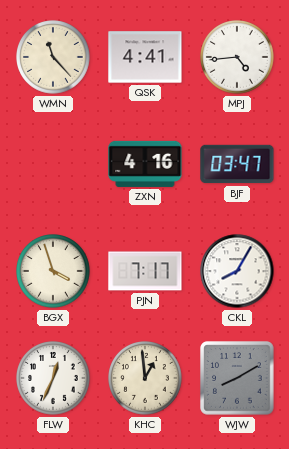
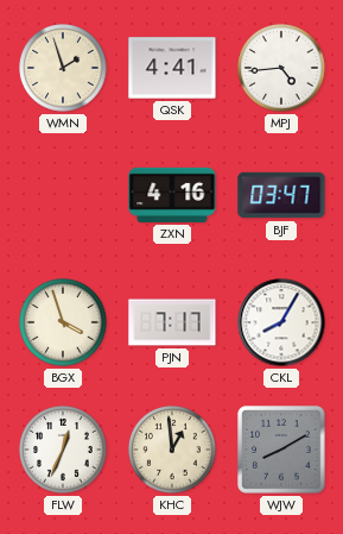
WMN: 11:23 -> 1:57
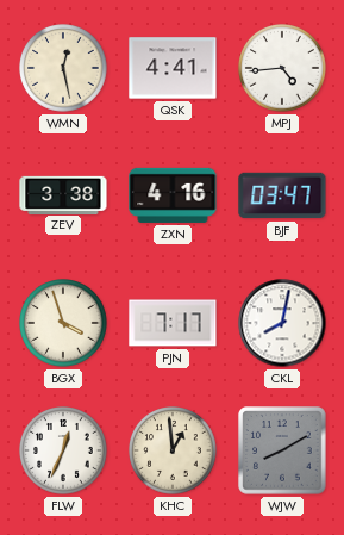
WMN: 1:57 -> 12:28
ZEV: none -> 3:38
CKL: 8:05 -> 8:02
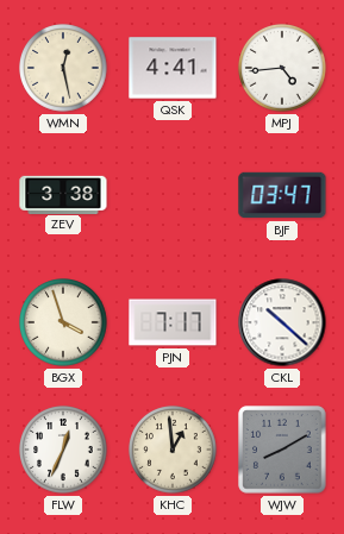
ZXN: 4:16 -> none
CKL: 8:02 -> 10:22
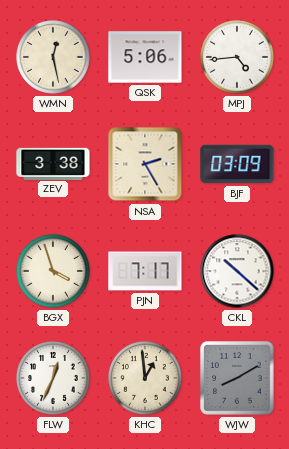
QSK: 4:41 -> 5:06
NSA: none -> 2:25
BJF: 03:47 -> 03:09
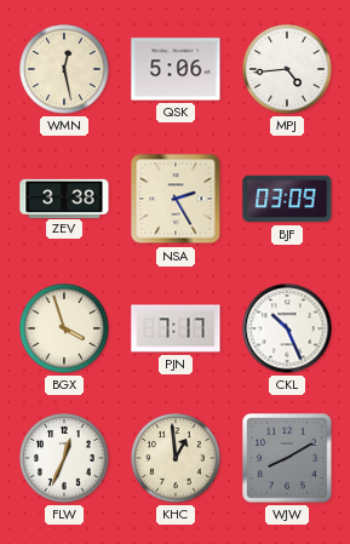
CKL: 10:22 -> 10:26
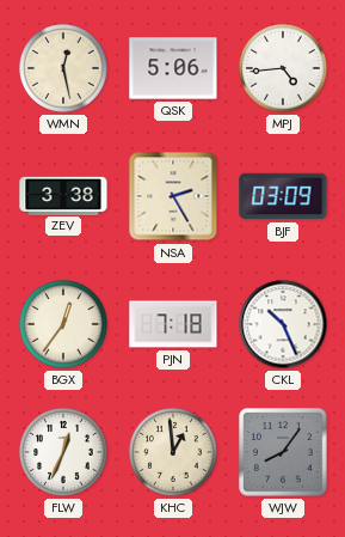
BGX: 3:57 -> 12:36
PJN: 7:17 -> 7:18
WJW: 8:10 -> 8:06
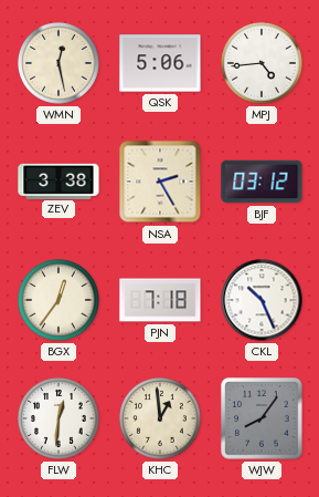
BJF: 03:09 -> 03:12
FLW: 12:34 -> 12:31
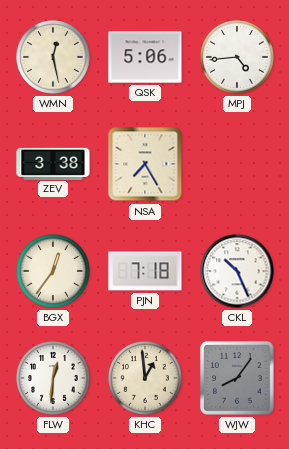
NSA: 2:25 -> 7:25
BJF: 03:12 -> none
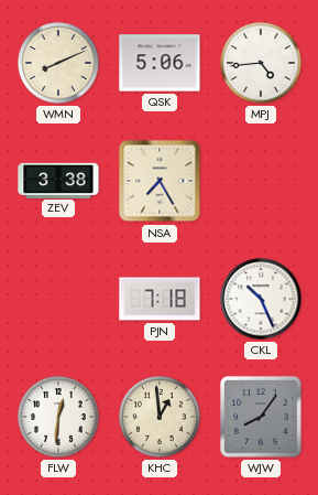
WMN: 12:28 -> 8:11
BGX: 12:36 -> none
